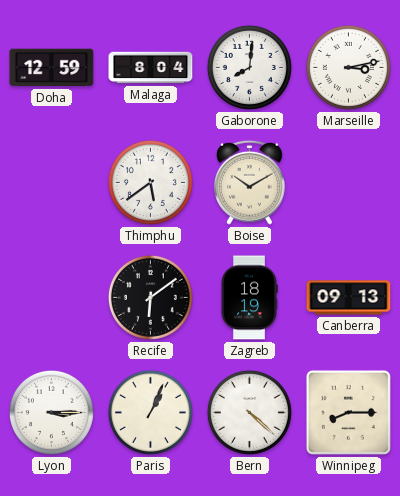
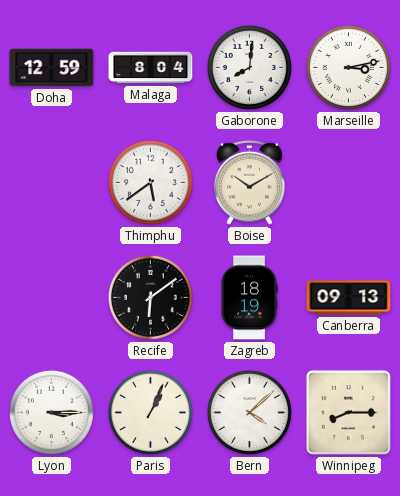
Bern: 4:22 -> 4:08
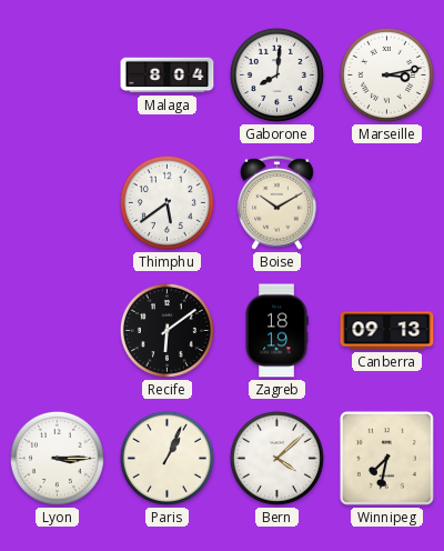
Doha: 12:59 -> none
Winnipeg: 8:15 -> 7:32
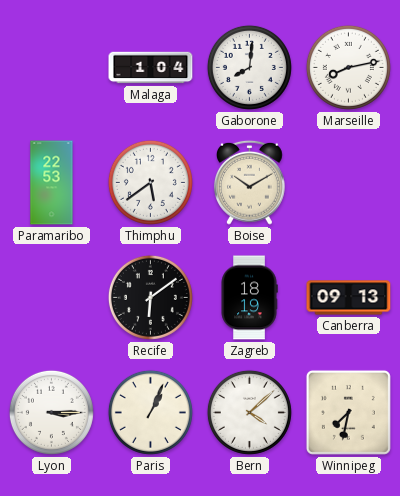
Malaga: 8:04 -> 1:04
Marseille: 3:13 -> 8:13
Paramaribo: none -> 22:53
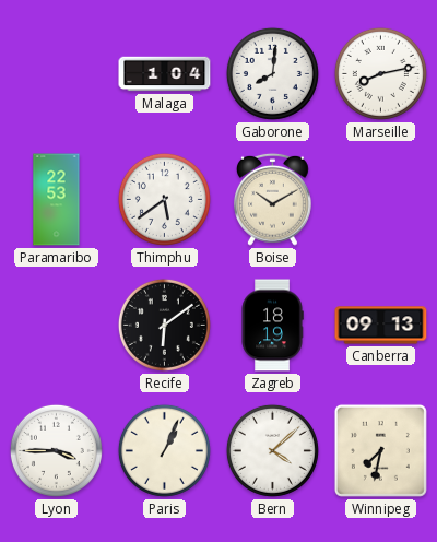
Lyon: 3:15 -> 3:45
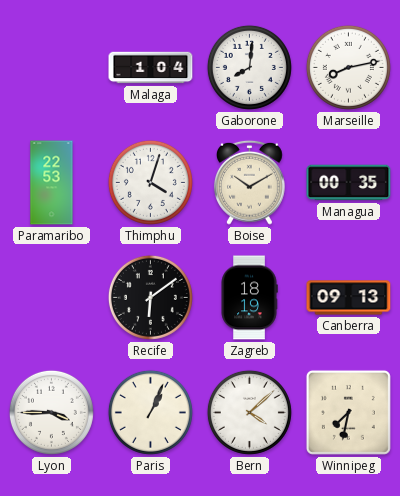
Thimphu: 5:39 -> 4:03
Managua: none -> 00:35
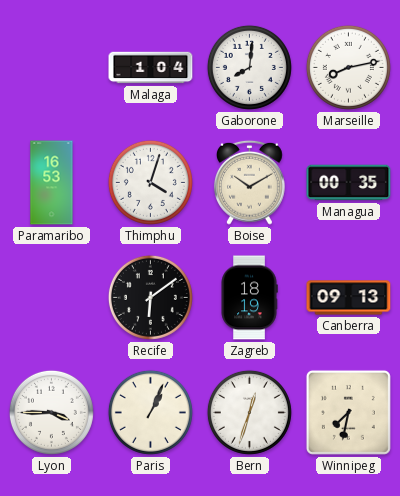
Paramaribo: 22:53 -> 16:53
Bern: 4:08 -> 12:33
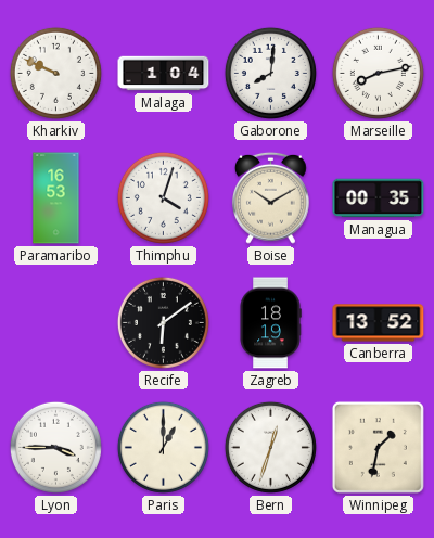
Kharkiv: none -> 9:49
Canberra: 09:13 -> 13:52
Paris: 1:04 -> 1:00
Winnipeg: 7:32 -> 1:32
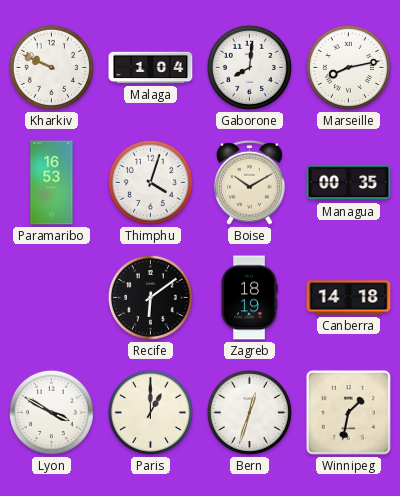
Canberra: 13:52 -> 14:18
Lyon: 3:45 -> 3:50
